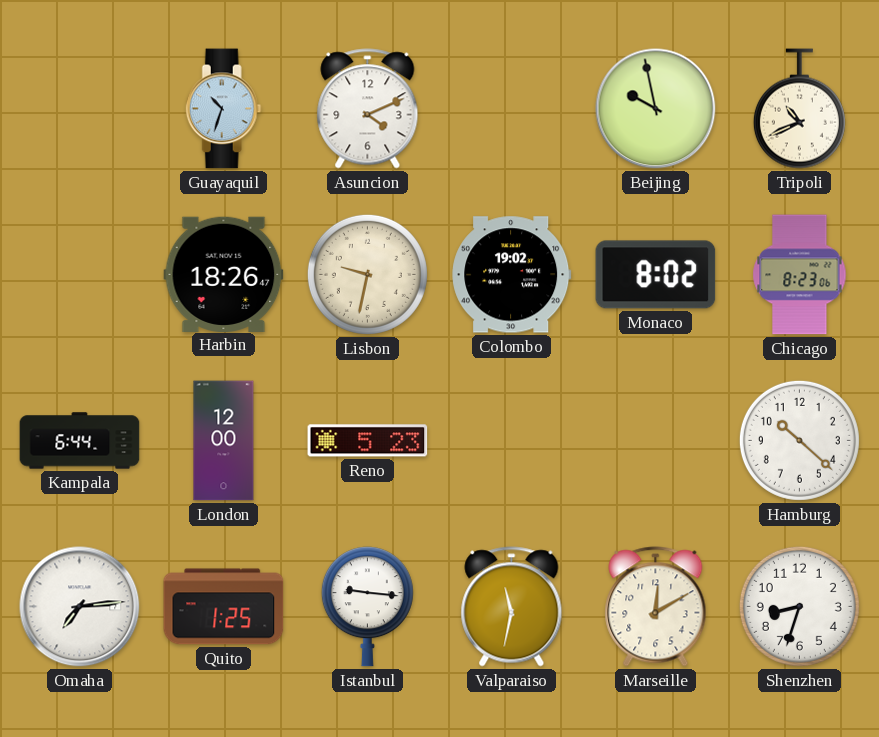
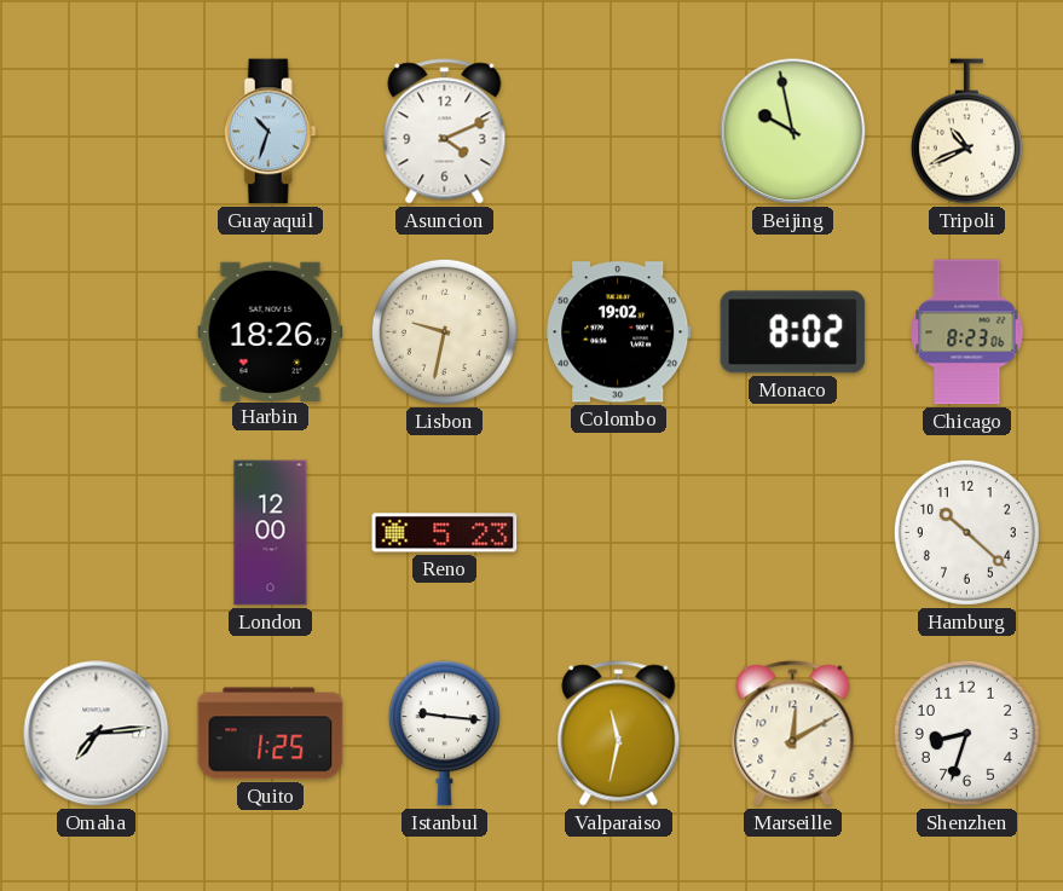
Kampala: 6:44 -> none
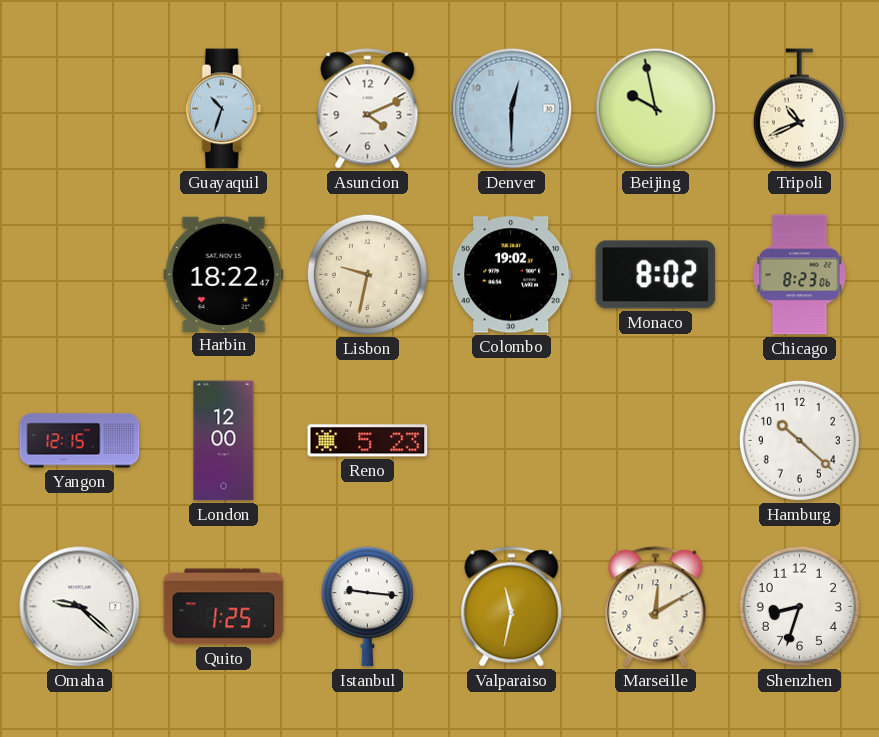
Denver: none -> 12:30
Harbin: 18:26 -> 18:22
Yangon: none -> 12:15
Omaha: 7:14 -> 9:22
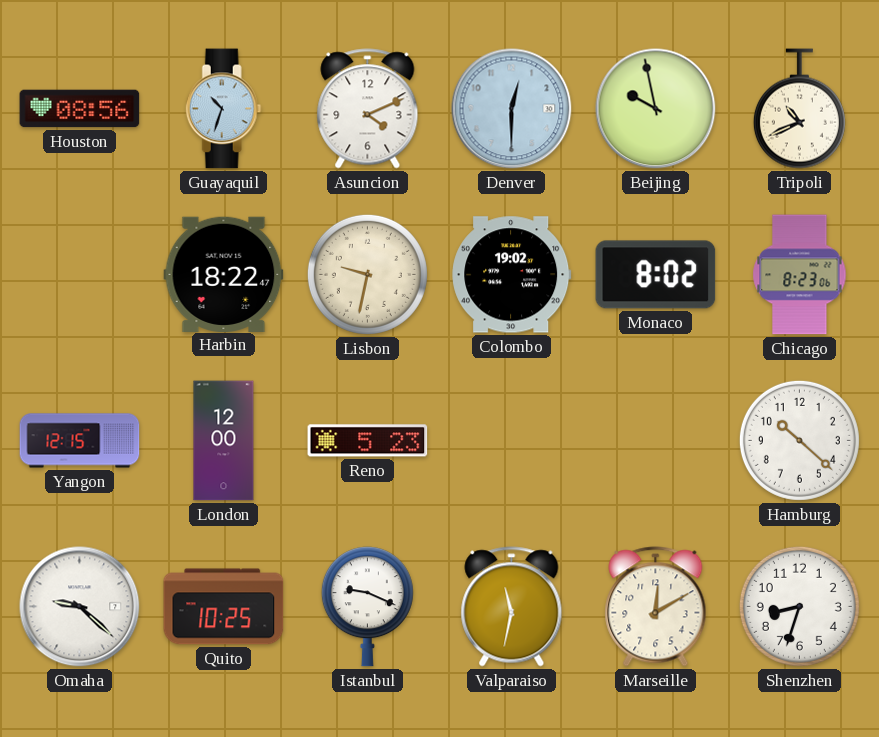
Houston: none -> 08:56
Quito: 1:25 -> 10:25
Istanbul: 9:16 -> 9:19
